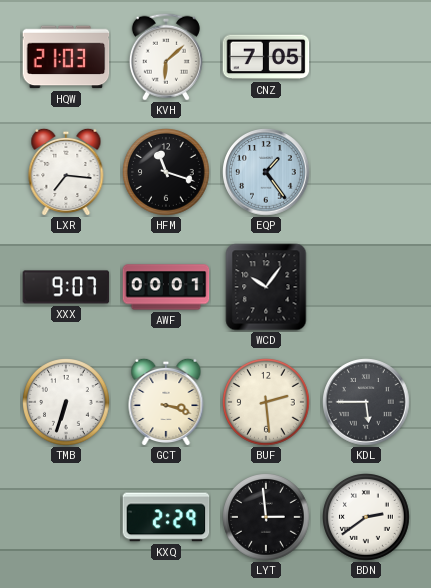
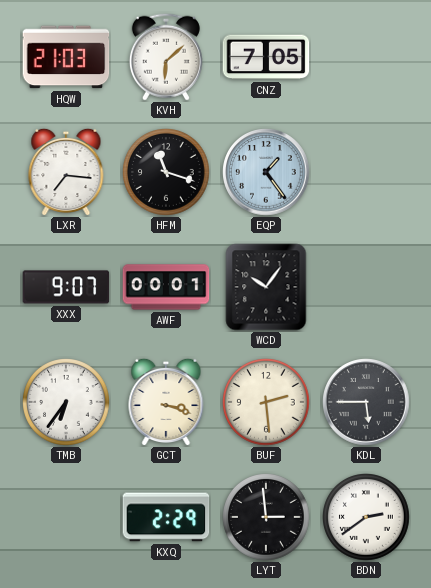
TMB: 6:33 -> 6:36
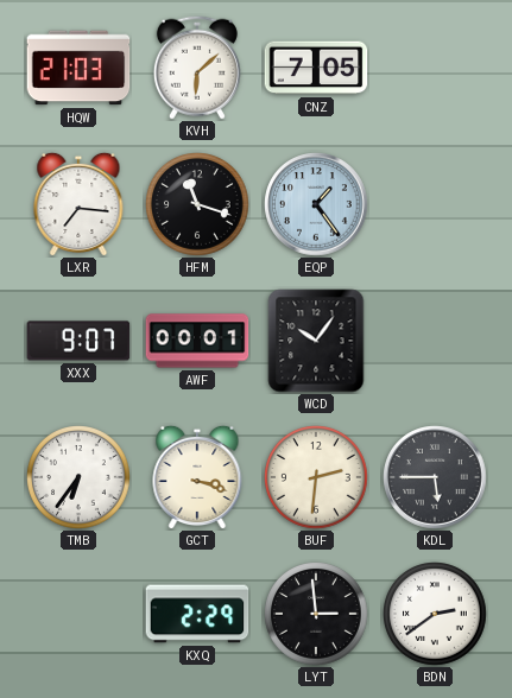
BUF: 2:29 -> 2:31
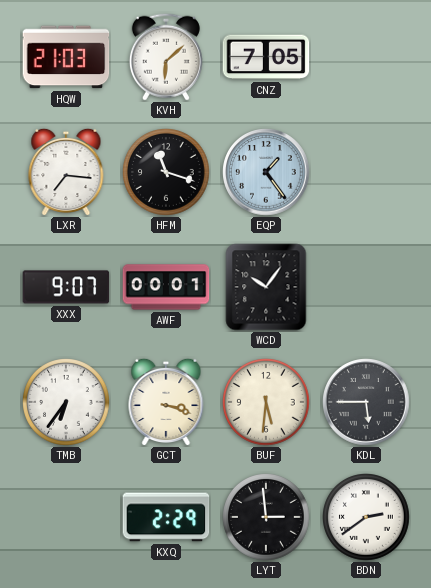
BUF: 2:31 -> 5:31
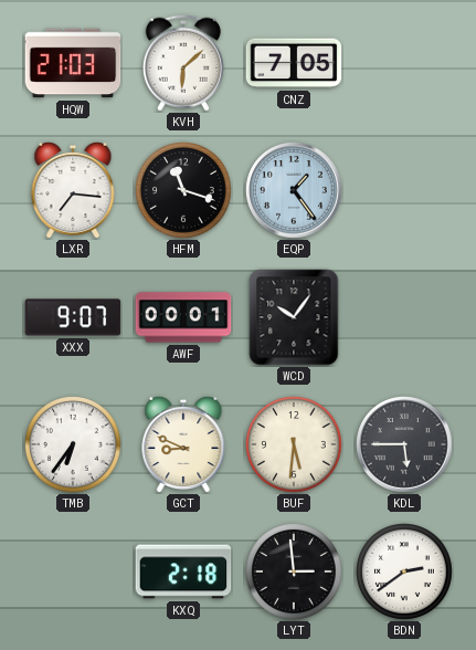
GCT: 3:18 -> 8:49
KXQ: 2:29 -> 2:18
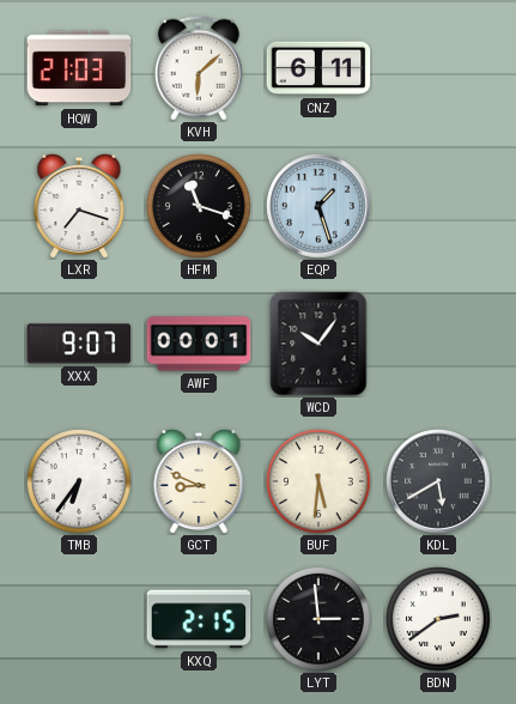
CNZ: 7:05 -> 6:11
LXR: 7:16 -> 7:18
EQP: 1:24 -> 1:27
KDL: 5:45 -> 5:40
KXQ: 2:18 -> 2:15
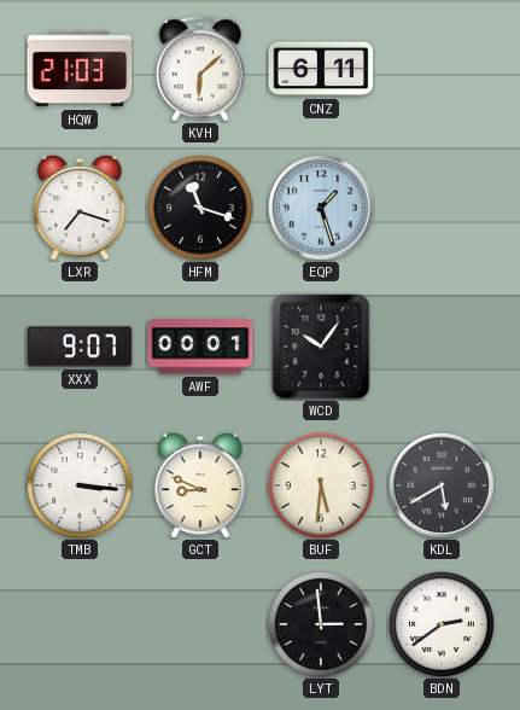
TMB: 6:36 -> 3:16
KXQ: 2:15 -> none
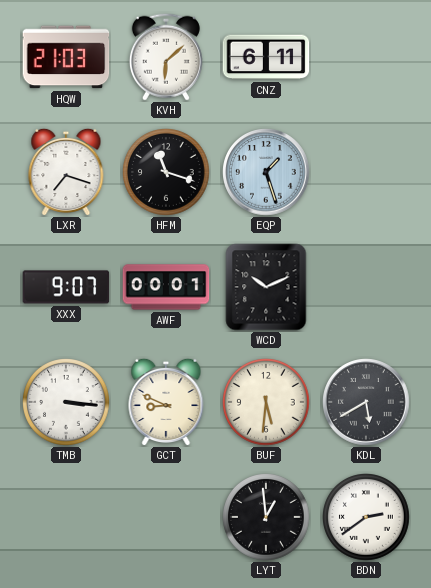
WCD: 10:06 -> 10:11
LYT: 2:59 -> 12:59
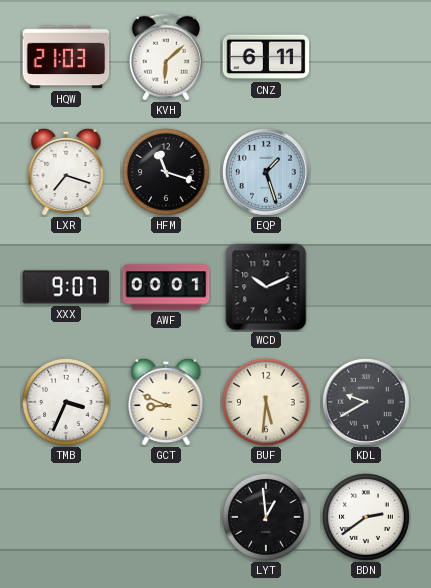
TMB: 3:16 -> 3:34
KDL: 5:40 -> 9:40
